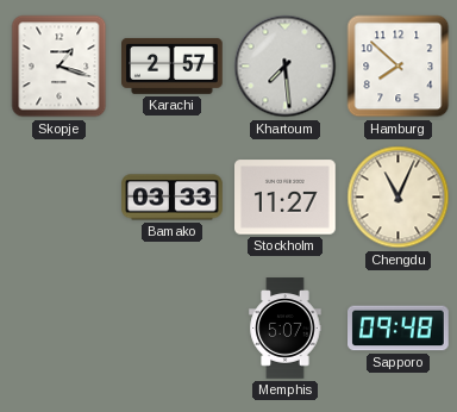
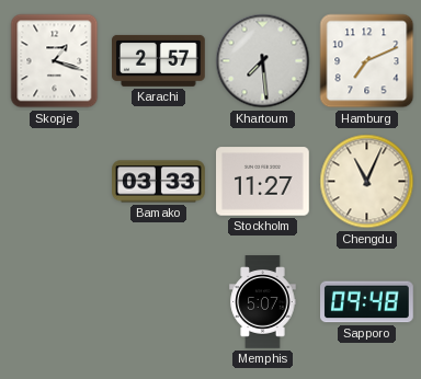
Hamburg: 7:52 -> 7:11
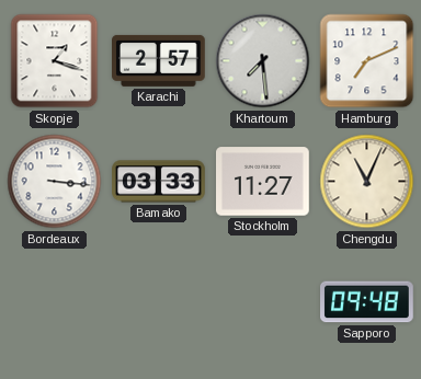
Bordeaux: none -> 3:16
Memphis: 5:07 -> none
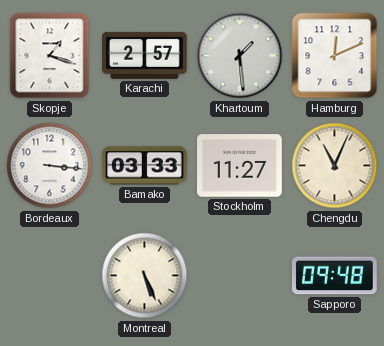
Khartoum: 7:29 -> 1:29
Hamburg: 7:11 -> 12:11
Montreal: none -> 5:26
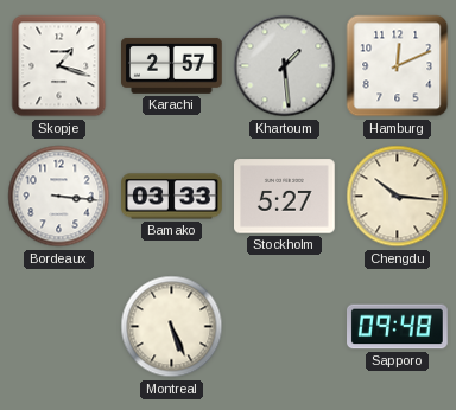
Stockholm: 11:27 -> 5:27
Chengdu: 11:04 -> 10:16
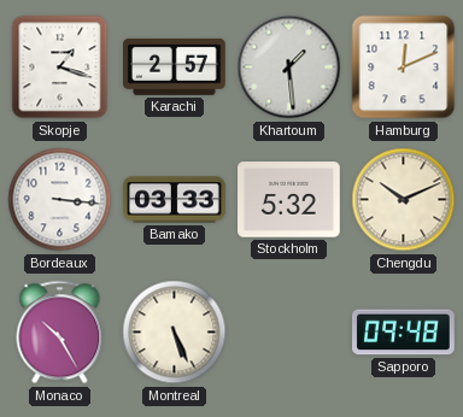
Stockholm: 5:27 -> 5:32
Chengdu: 10:16 -> 10:11
Monaco: none -> 10:25
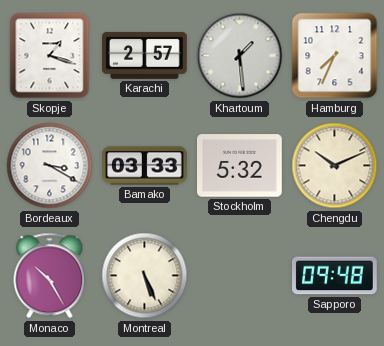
Hamburg: 12:11 -> 7:34
Bordeaux: 3:16 -> 3:20
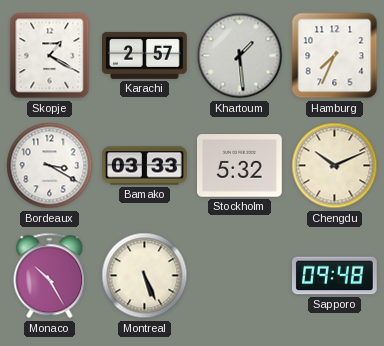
Skopje: 1:18 -> 1:20
